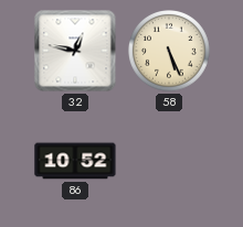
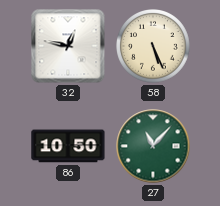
86: 10:52 -> 10:50
27: none -> 11:07
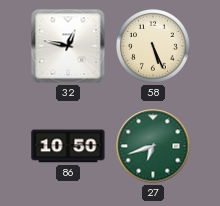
27: 11:07 -> 6:42
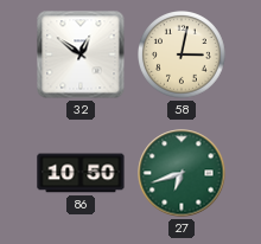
32: 12:47 -> 12:51
58: 5:26 -> 3:02
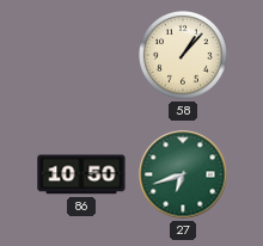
32: 12:51 -> none
58: 3:02 -> 1:07
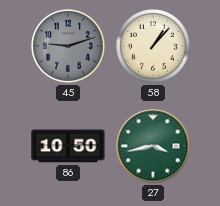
45: none -> 9:12
27: 6:42 -> 3:43
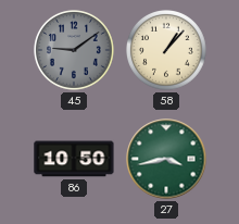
45: 9:12 -> 9:09
